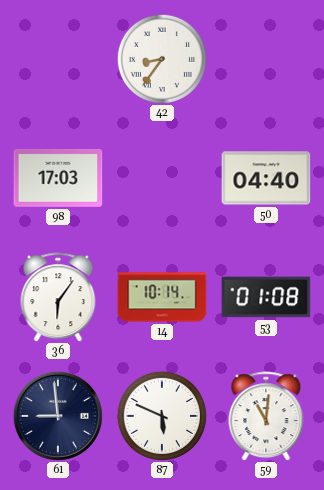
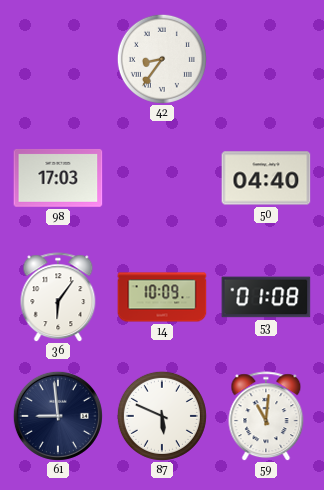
14: 10:14 -> 10:09
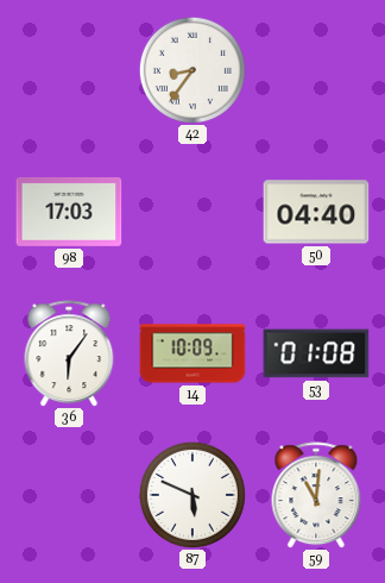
61: 8:59 -> none
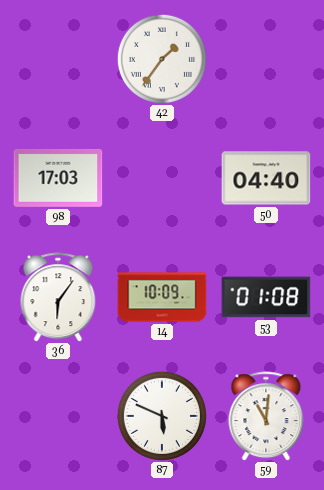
42: 8:36 -> 1:36
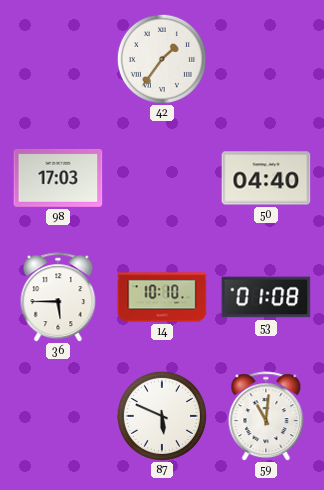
36: 6:06 -> 5:45
14: 10:09 -> 10:10
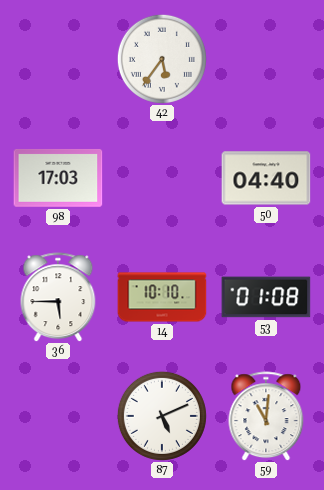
42: 1:36 -> 5:36
87: 5:49 -> 5:11
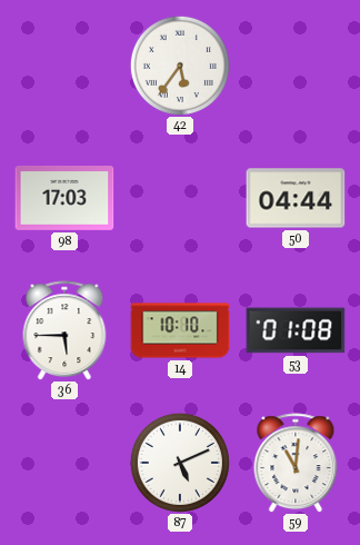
50: 04:40 -> 04:44
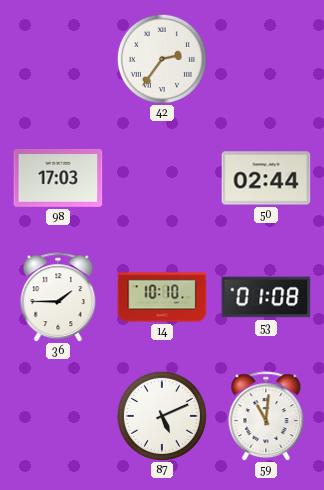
42: 5:36 -> 2:36
50: 04:44 -> 02:44
36: 5:45 -> 1:45
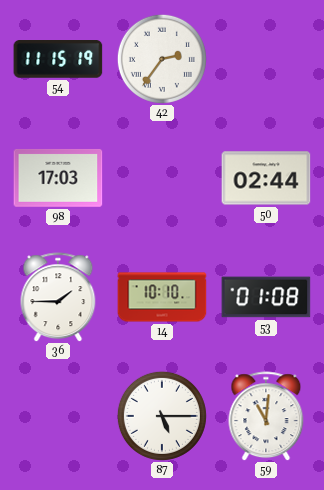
54: none -> 11:15
87: 5:11 -> 5:15
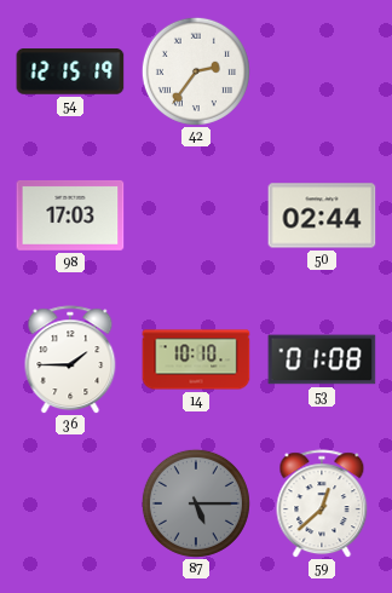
54: 11:15 -> 12:15
87 dial: white -> grey
59: 11:01 -> 12:38
